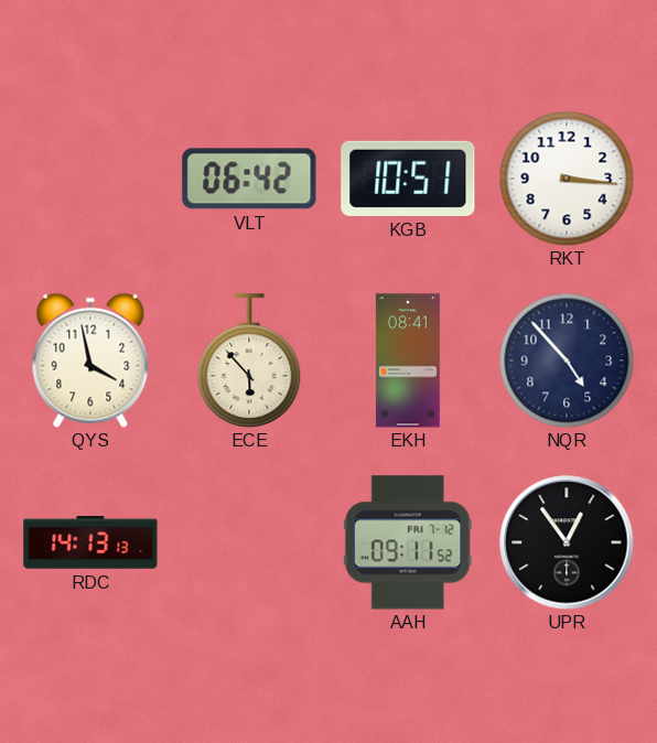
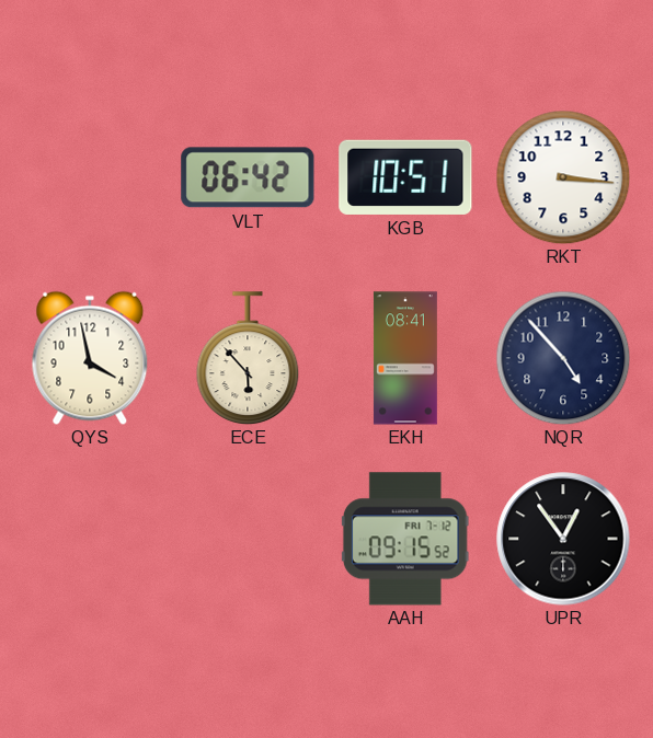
RDC: 14:13 -> none
AAH: 09:11 -> 09:15
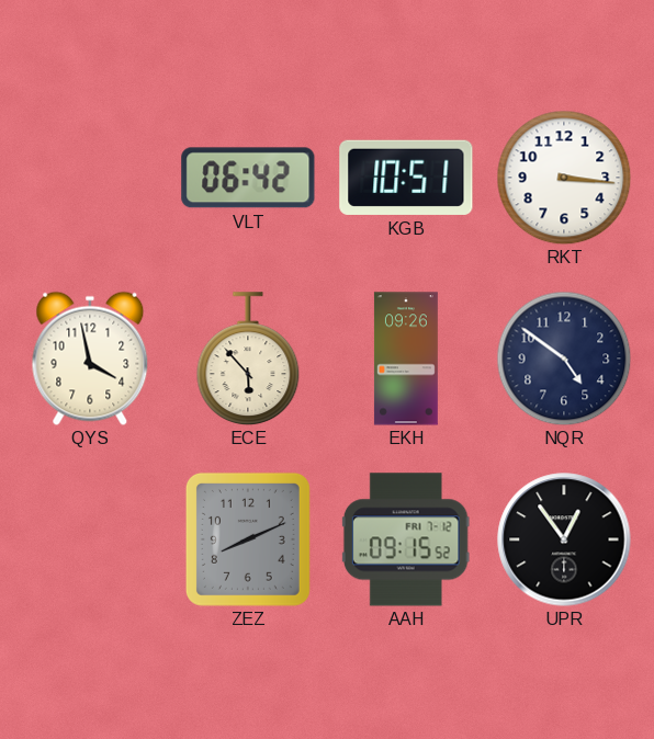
EKH: 08:41 -> 09:26
NQR: 4:53 -> 4:51
ZEZ: none -> 8:11
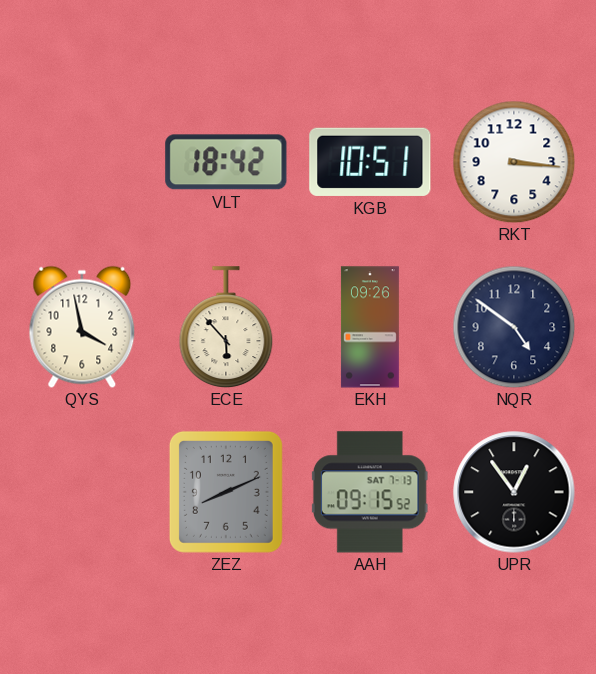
VLT: 06:42 -> 18:42
AAH date: FRI 7-12 -> SAT 7-13
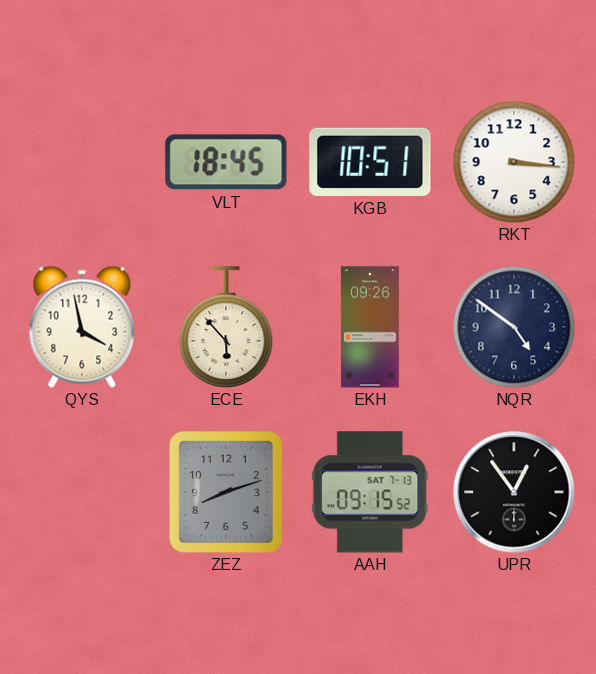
VLT: 18:42 -> 18:45
ZEZ: 8:11 -> 8:12
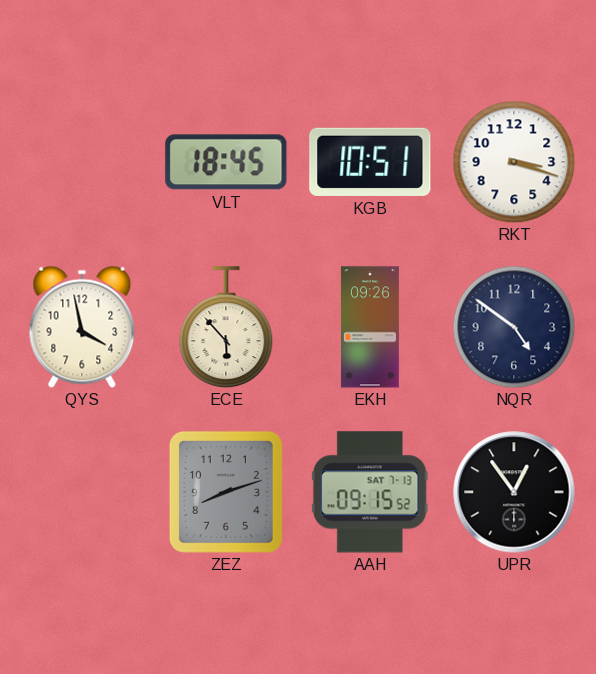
RKT: 3:16 -> 3:18
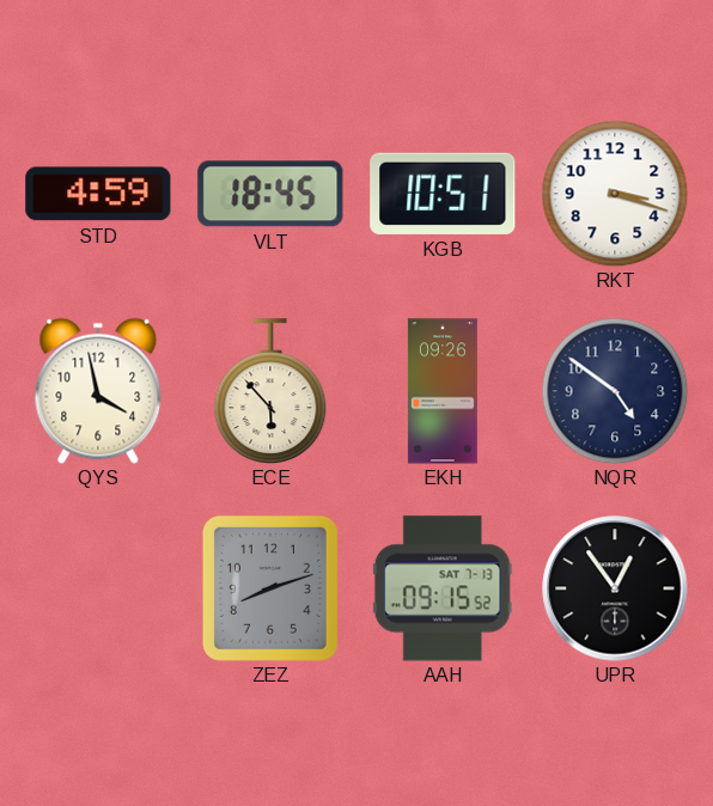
STD: none -> 4:59
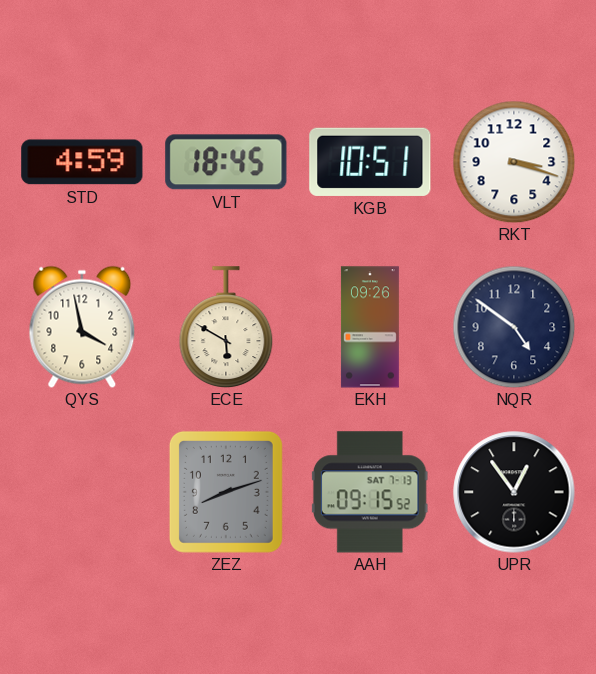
ECE: 5:53 -> 5:50
